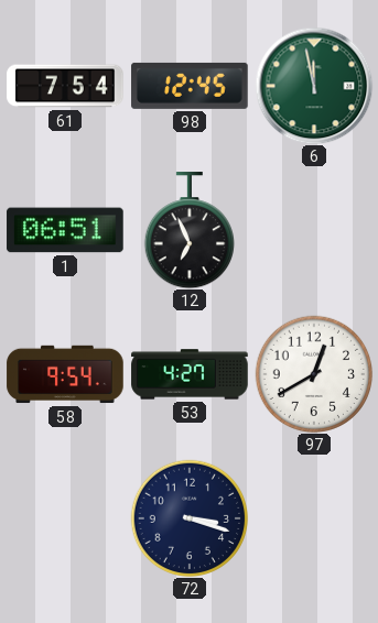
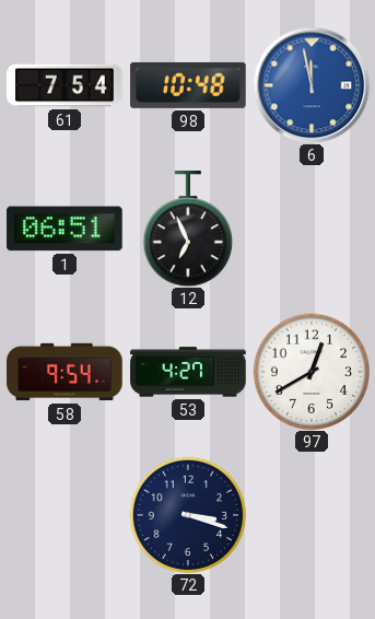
98: 12:45 -> 10:48
6 dial: green -> blue
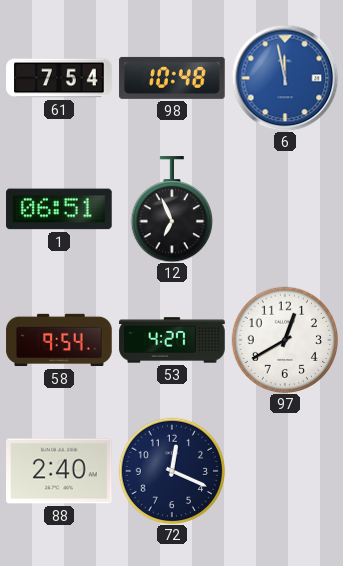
88: none -> 2:40
72: 3:18 -> 12:19
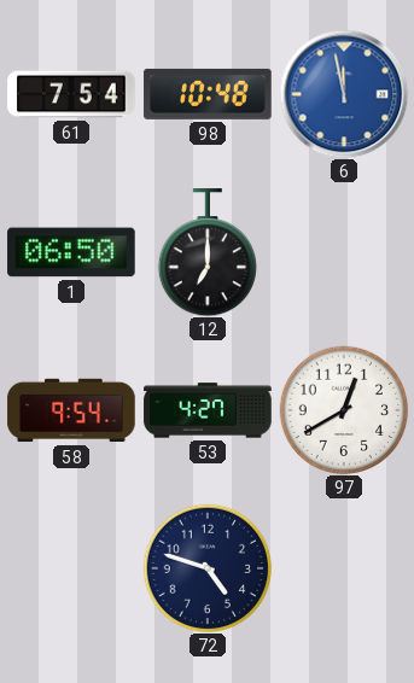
1: 06:51 -> 06:50
12: 6:56 -> 7:00
88: 2:40 -> none
72: 12:19 -> 4:48
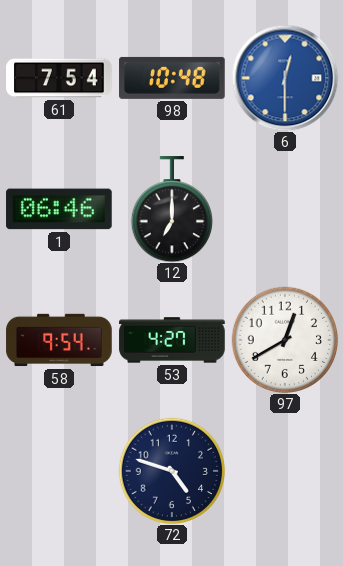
6: 11:58 -> 12:30
1: 06:50 -> 06:46
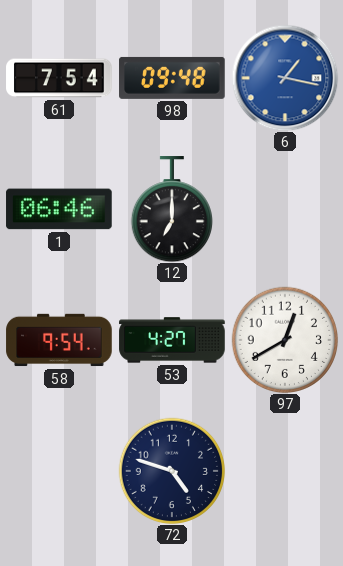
98: 10:48 -> 09:48
6: 12:30 -> 1:17
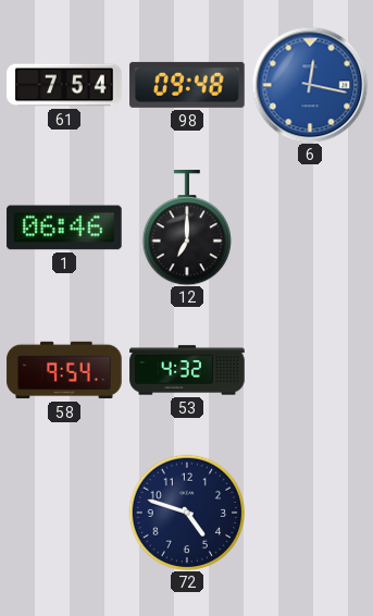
6: 1:17 -> 12:17
53: 4:27 -> 4:32
97: 12:40 -> none
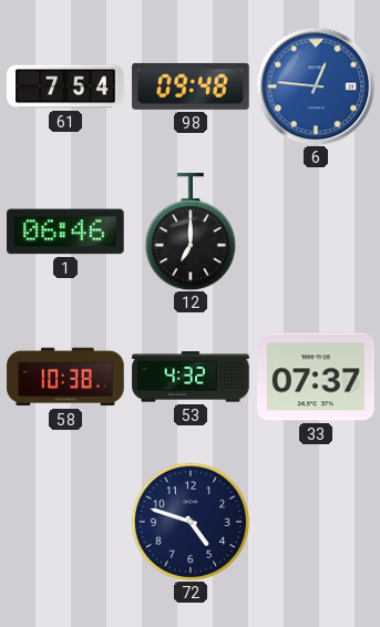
6: 12:17 -> 12:46
58: 9:54 -> 10:38
33: none -> 07:37
